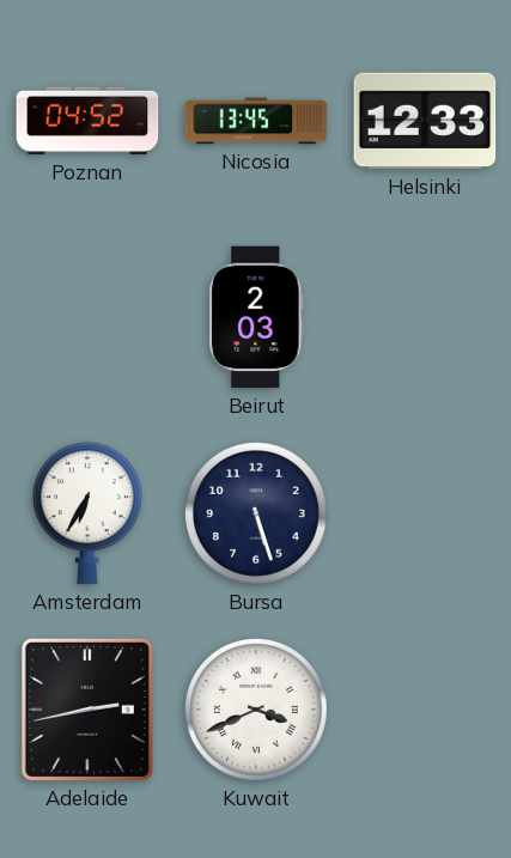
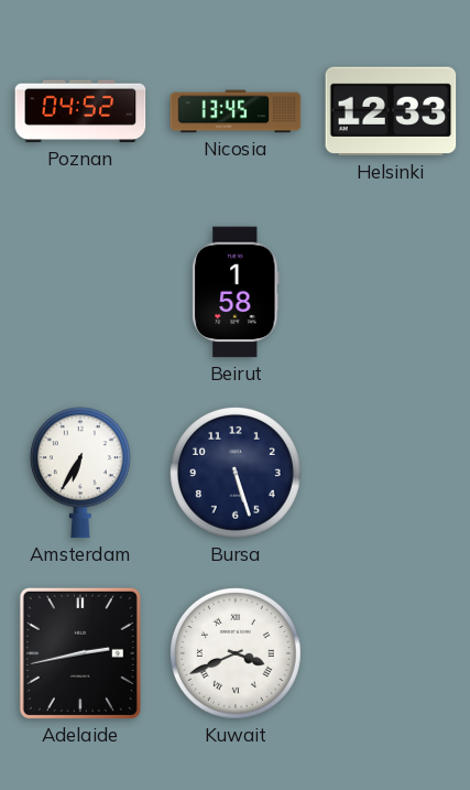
Beirut: 2:03 -> 1:58
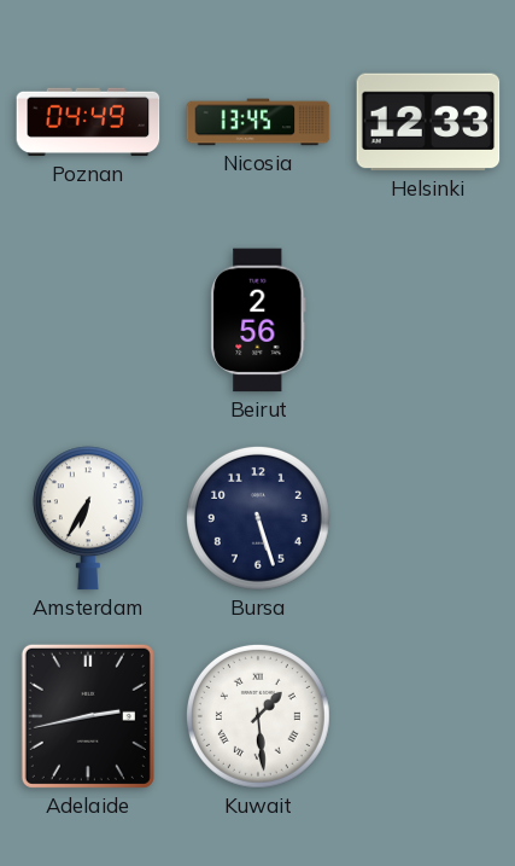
Poznan: 04:52 -> 04:49
Beirut: 1:58 -> 2:56
Kuwait: 3:41 -> 1:29
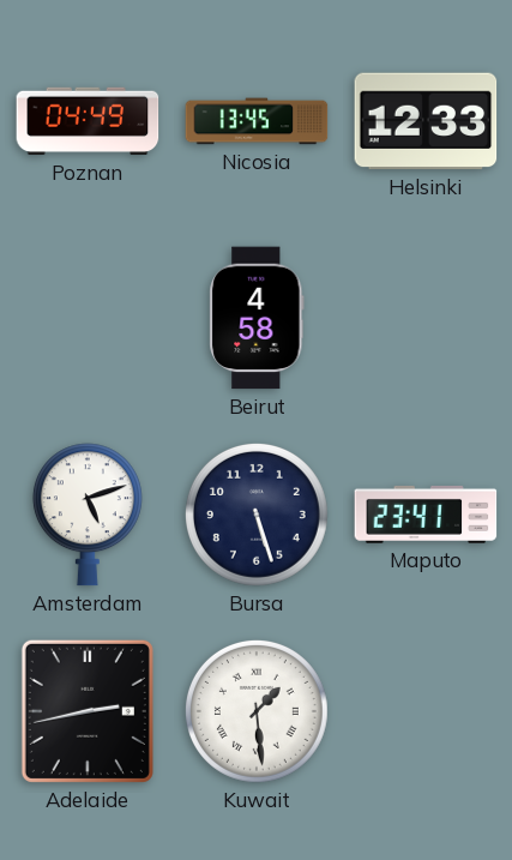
Beirut: 2:56 -> 4:58
Amsterdam: 6:35 -> 5:12
Maputo: none -> 23:41
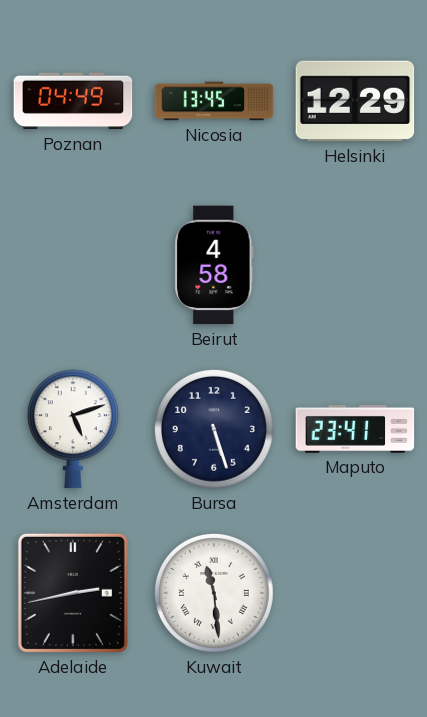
Helsinki: 12:33 -> 12:29
Kuwait: 1:29 -> 11:29
